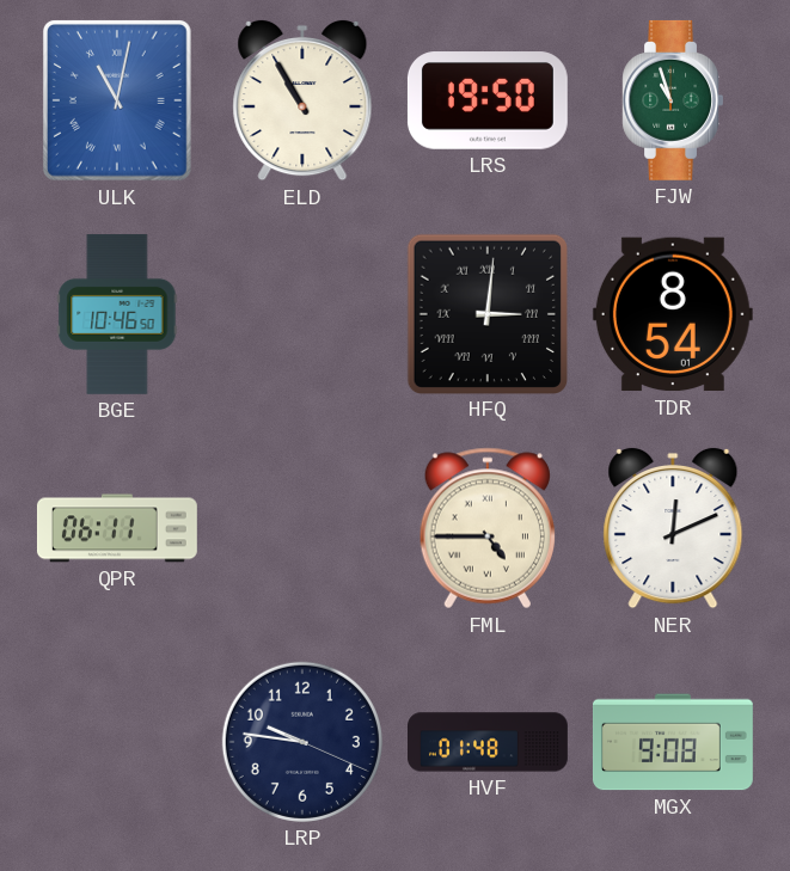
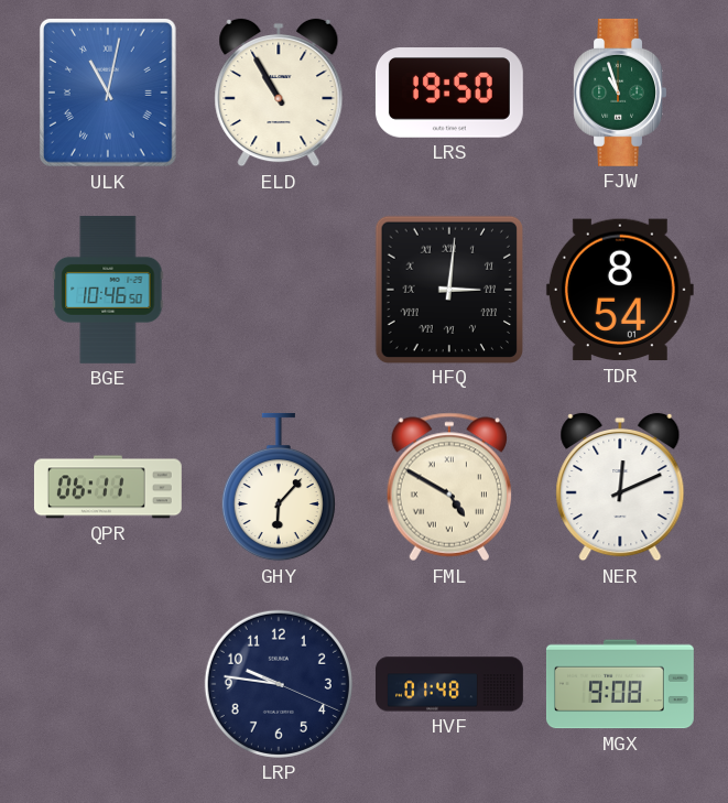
GHY: none -> 6:07
FML: 4:45 -> 4:50
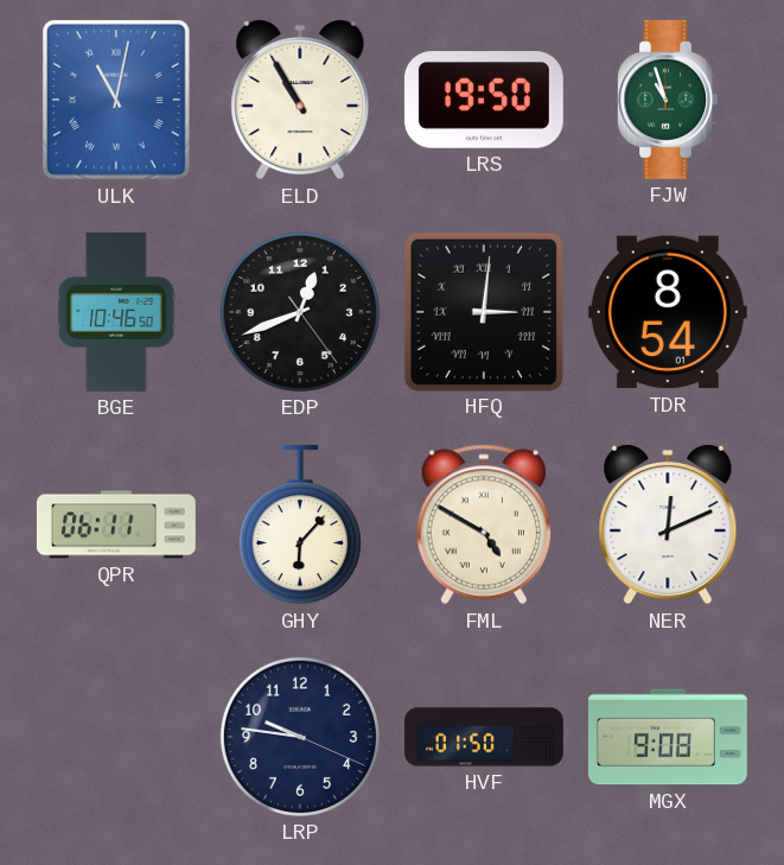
EDP: none -> 12:41
HVF: 01:48 -> 01:50
